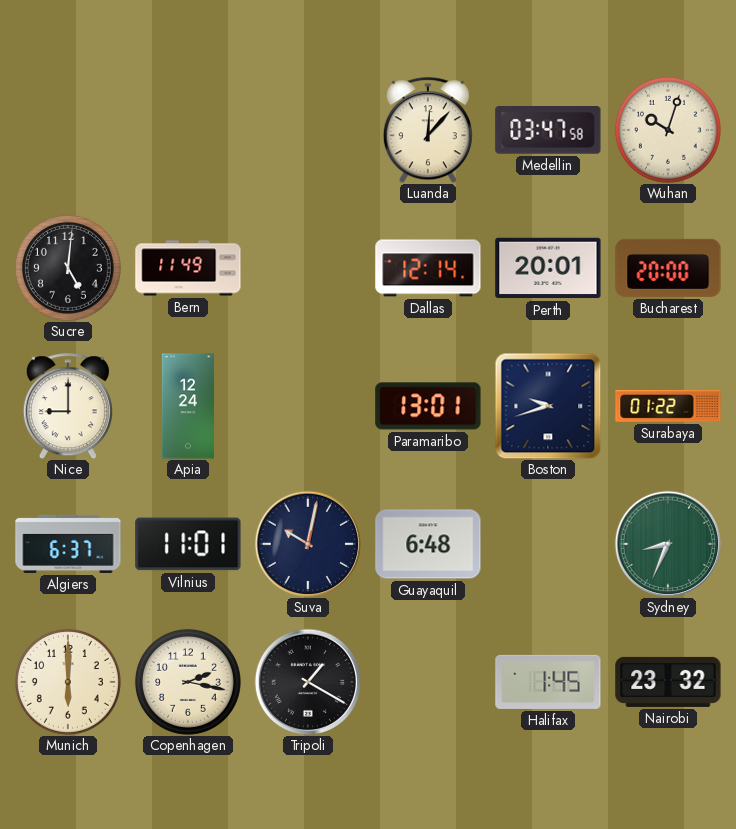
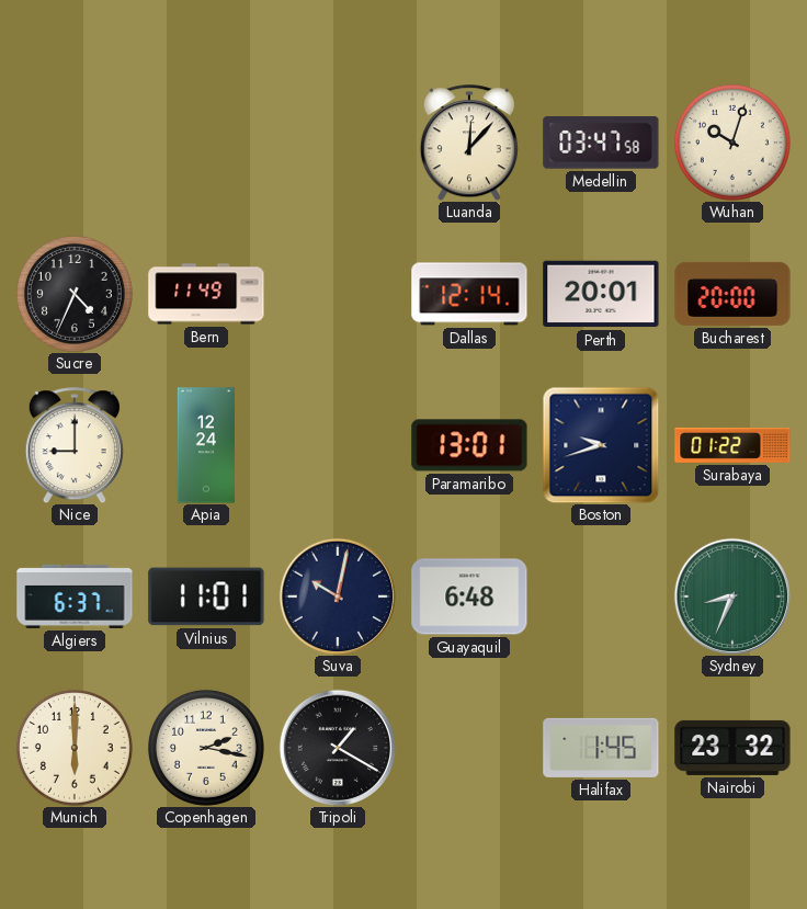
Sucre: 5:01 -> 4:34
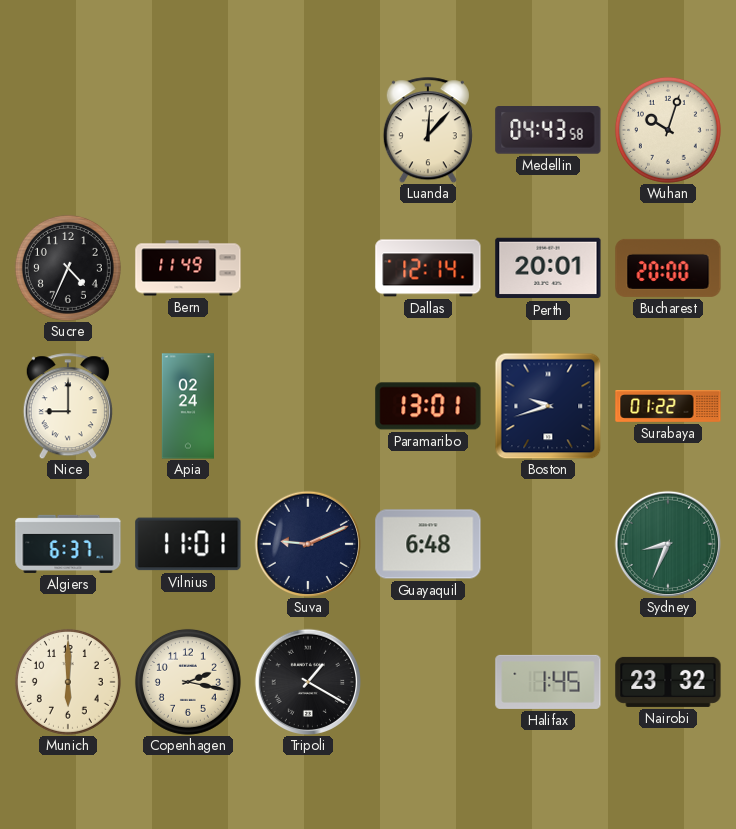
Medellin: 03:47 -> 04:43
Apia: 12:24 -> 02:24
Suva: 10:02 -> 9:11
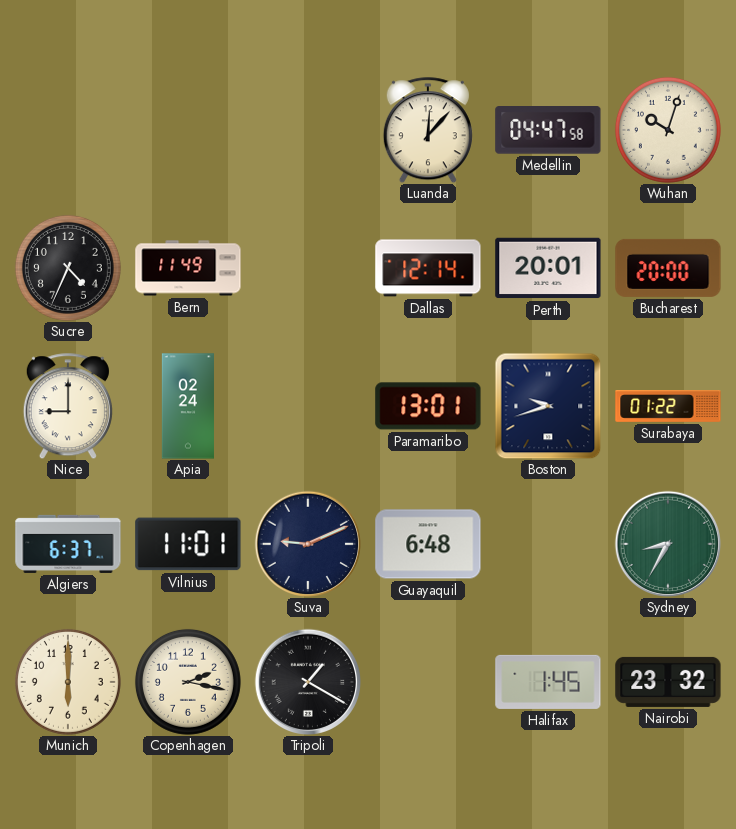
Medellin: 04:43 -> 04:47
Sydney: 8:34 -> 8:35
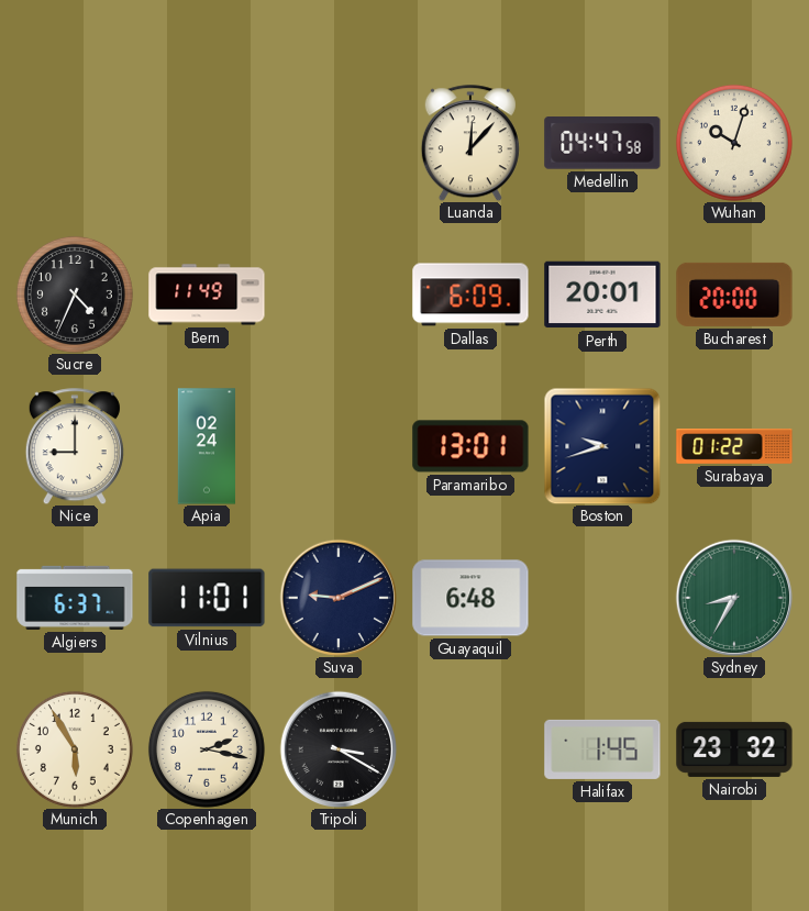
Dallas: 12:14 -> 6:09
Munich: 6:00 -> 5:55
Tripoli: 1:20 -> 3:20
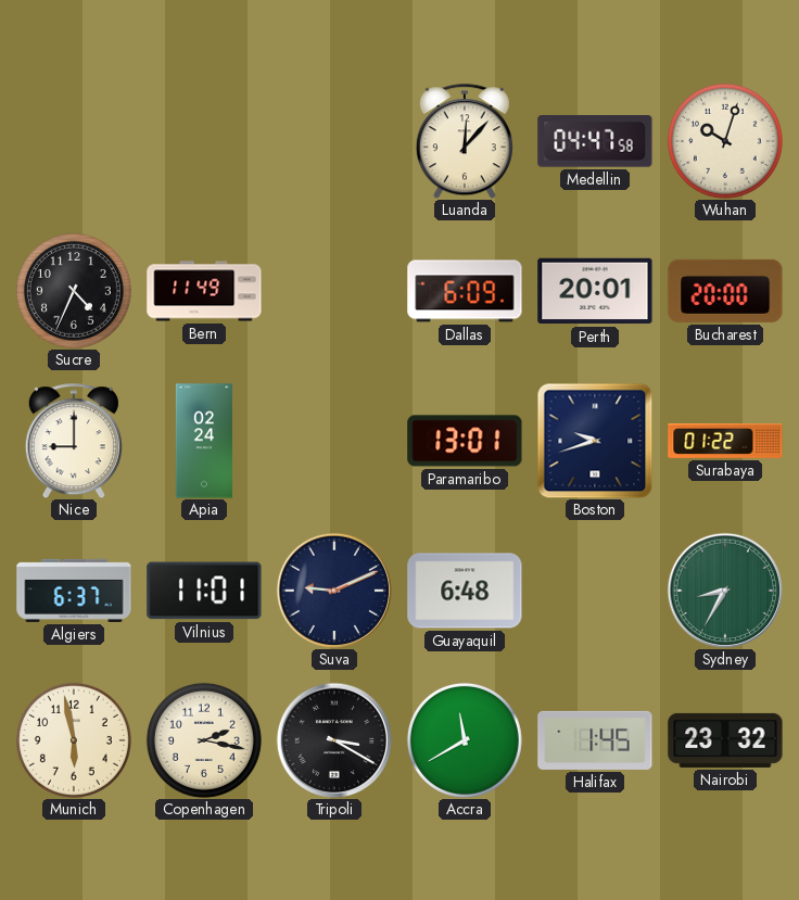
Munich: 5:55 -> 5:58
Accra: none -> 11:40
